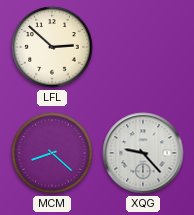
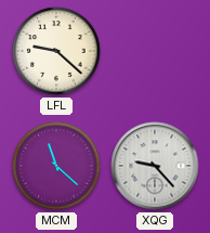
LFL: 2:52 -> 9:22
MCM: 8:22 -> 11:22
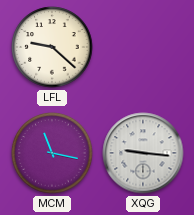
MCM: 11:22 -> 11:17
XQG: 9:23 -> 9:16
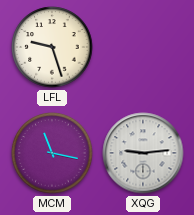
LFL: 9:22 -> 9:27
XQG: 9:16 -> 9:14
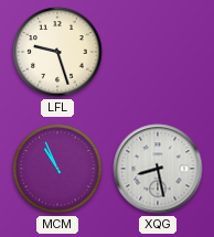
MCM: 11:17 -> 10:56
XQG: 9:14 -> 8:28
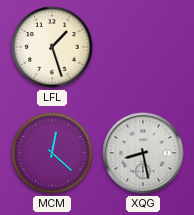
LFL: 9:27 -> 1:27
MCM: 10:56 -> 12:22
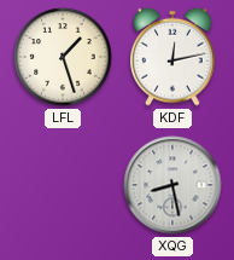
KDF: none -> 12:13
MCM: 12:22 -> none
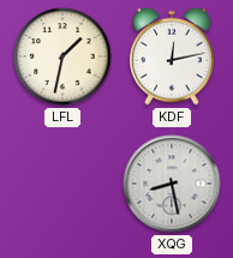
LFL: 1:27 -> 1:32
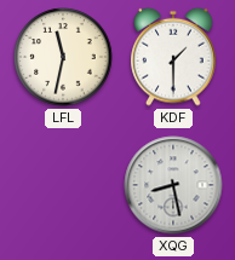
LFL: 1:32 -> 11:32
KDF: 12:13 -> 1:30
